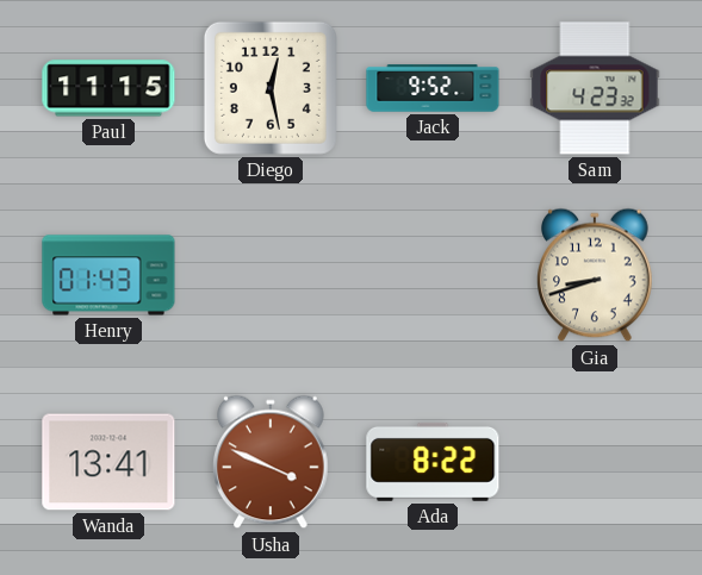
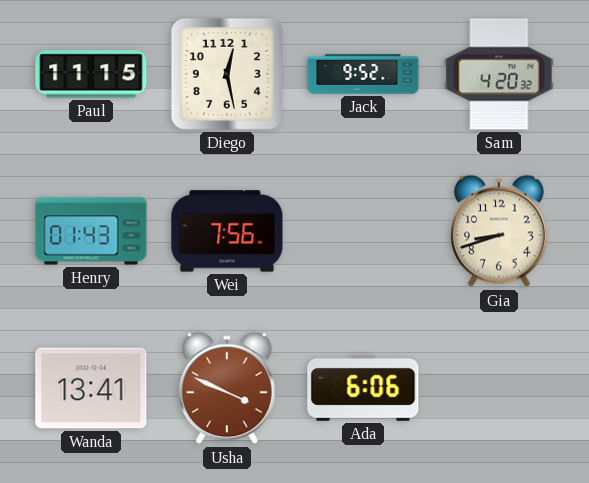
Sam: 4:23 -> 4:20
Wei: none -> 7:56
Ada: 8:22 -> 6:06
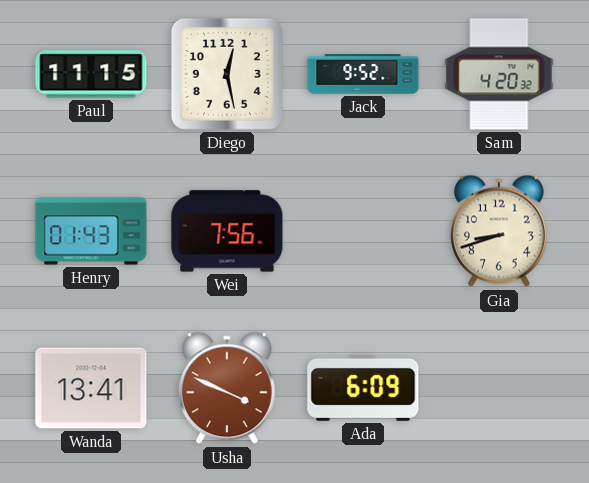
Ada: 6:06 -> 6:09
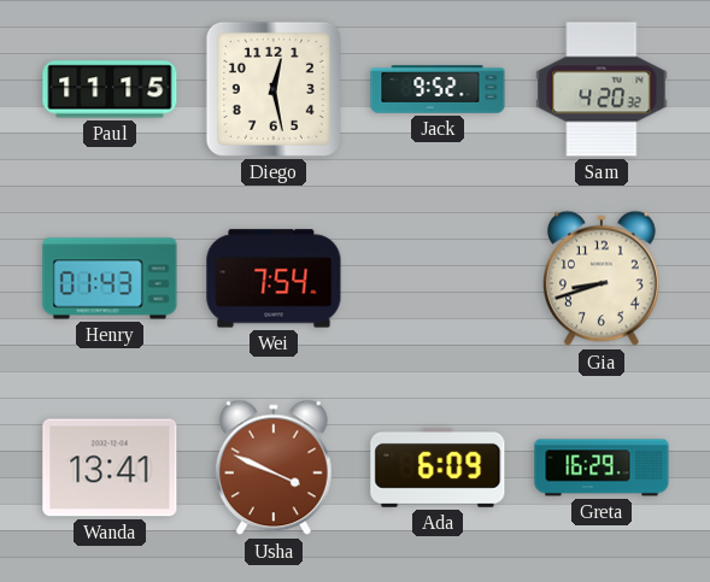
Wei: 7:56 -> 7:54
Greta: none -> 16:29
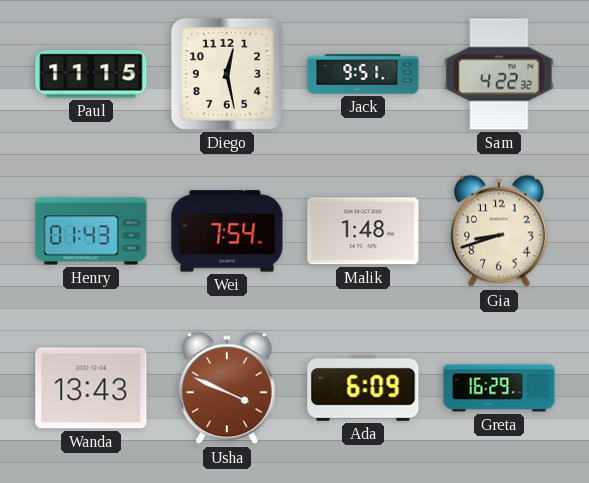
Jack: 9:52 -> 9:51
Sam: 4:20 -> 4:22
Malik: none -> 1:48
Wanda: 13:41 -> 13:43
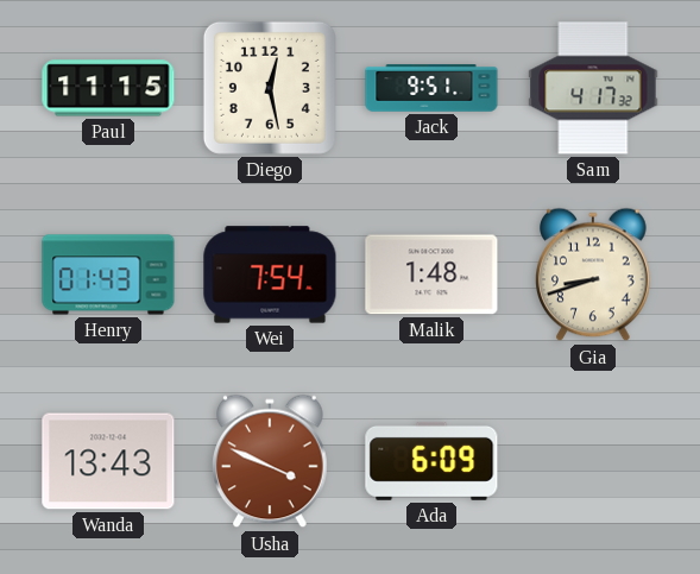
Sam: 4:22 -> 4:17
Greta: 16:29 -> none
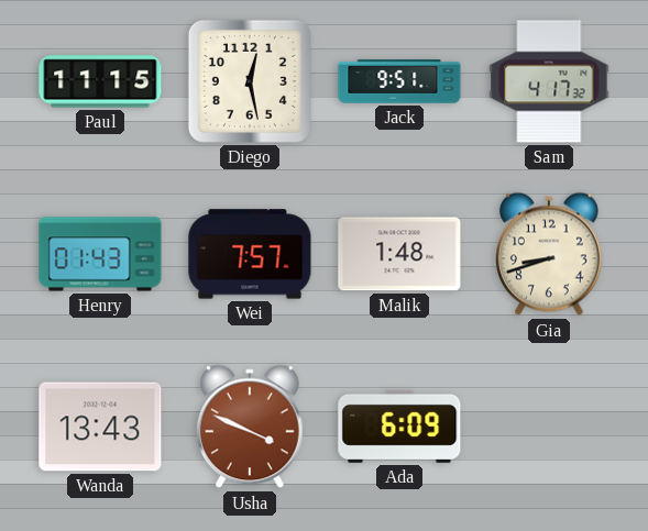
Wei: 7:54 -> 7:57
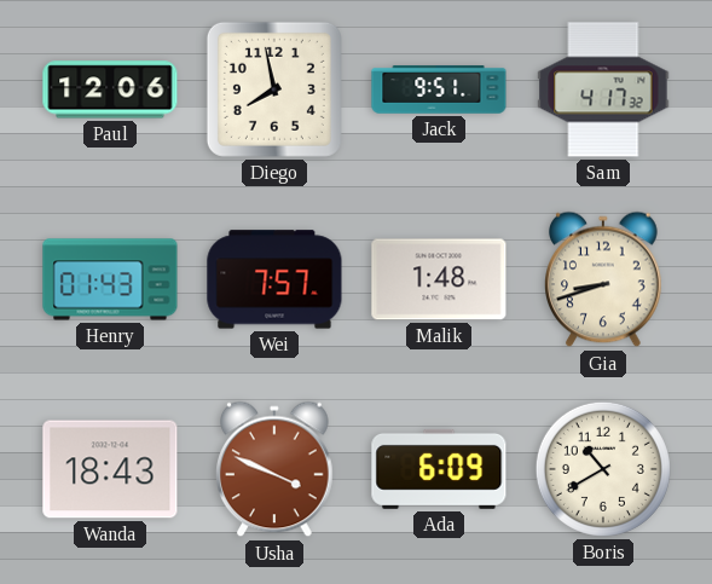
Paul: 11:15 -> 12:06
Diego: 12:28 -> 7:58
Wanda: 13:43 -> 18:43
Boris: none -> 10:40
